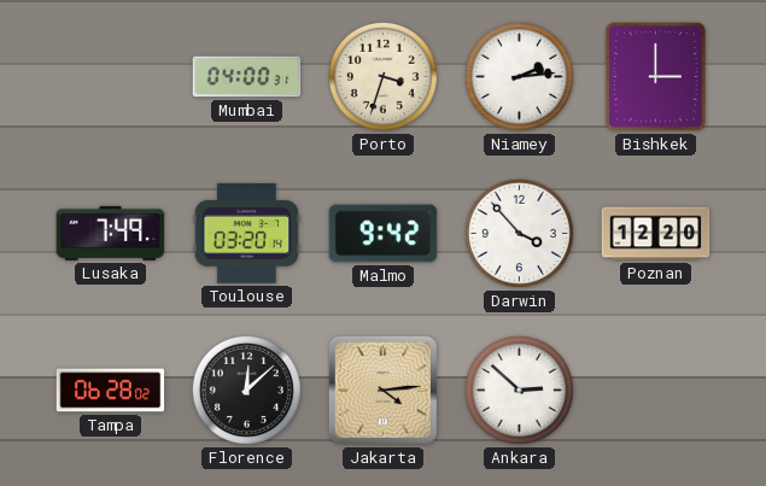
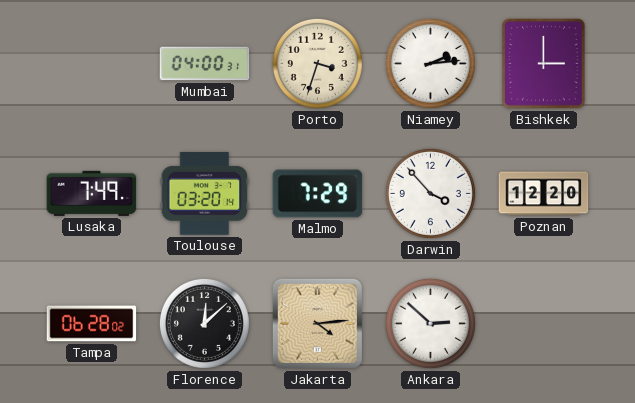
Malmo: 9:42 -> 7:29
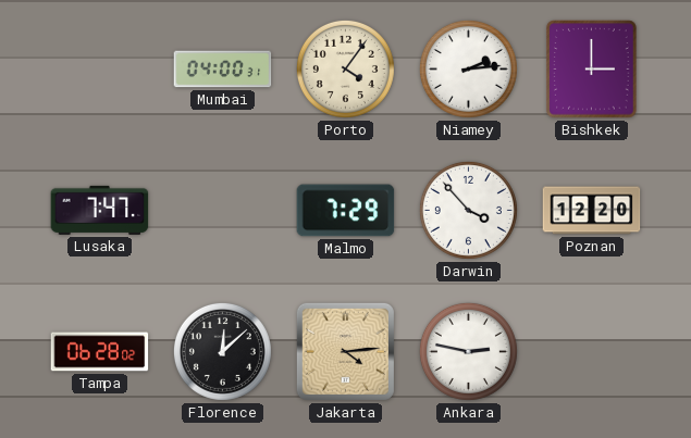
Porto: 3:33 -> 4:06
Lusaka: 7:49 -> 7:47
Toulouse: 03:20 -> none
Ankara: 2:52 -> 2:47
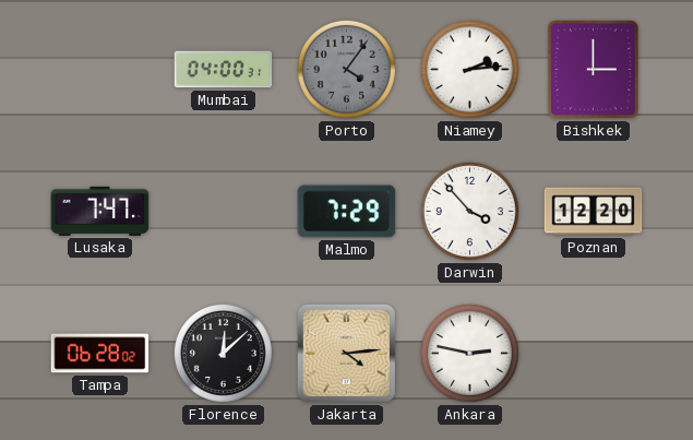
Porto dial: cream -> grey
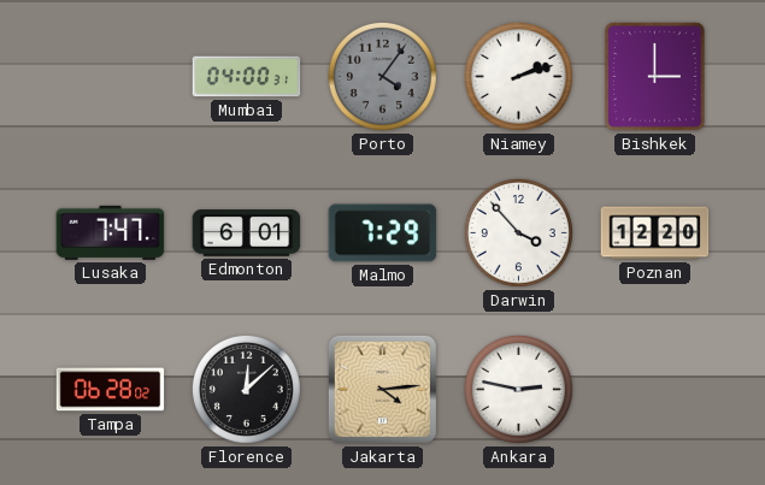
Niamey: 2:14 -> 2:12
Edmonton: none -> 6:01
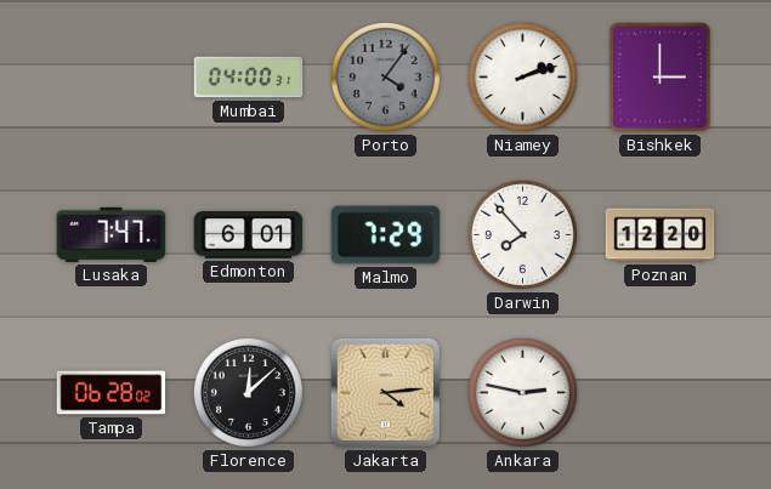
Darwin: 3:53 -> 7:53
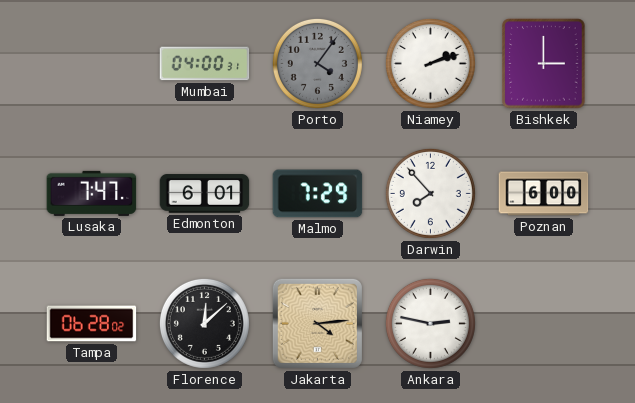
Poznan: 12:20 -> 6:00
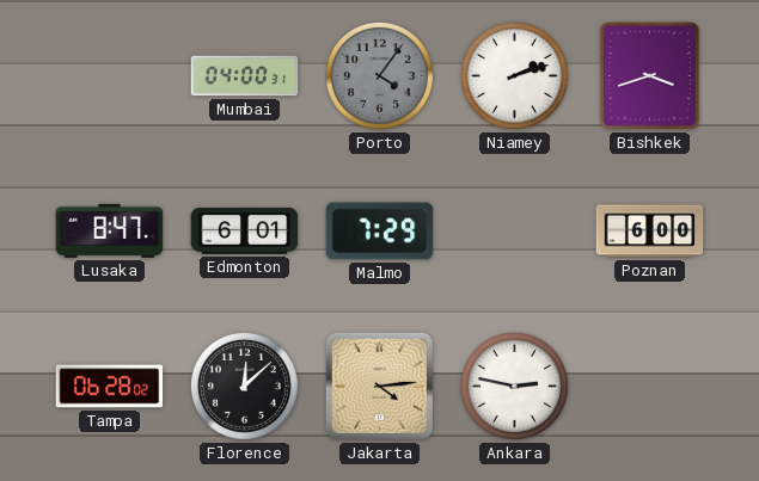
Bishkek: 3:00 -> 3:42
Lusaka: 7:47 -> 8:47
Darwin: 7:53 -> none
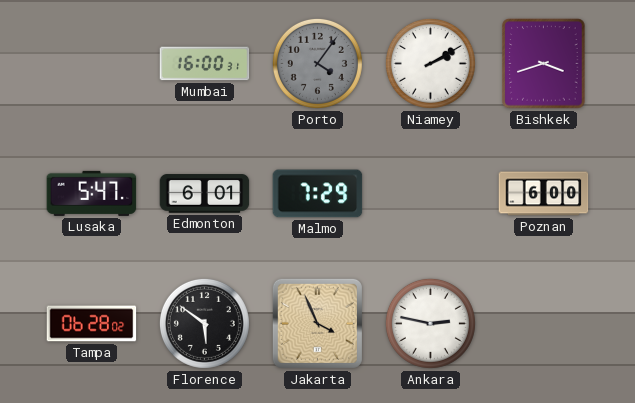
Mumbai: 04:00 -> 16:00
Niamey: 2:12 -> 2:10
Lusaka: 8:47 -> 5:47
Florence: 12:08 -> 5:51
Jakarta: 4:14 -> 3:56
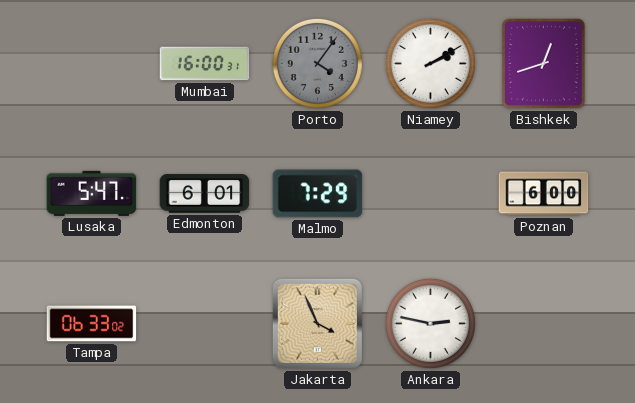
Bishkek: 3:42 -> 12:42
Tampa: 06:28 -> 06:33
Florence: 5:51 -> none
